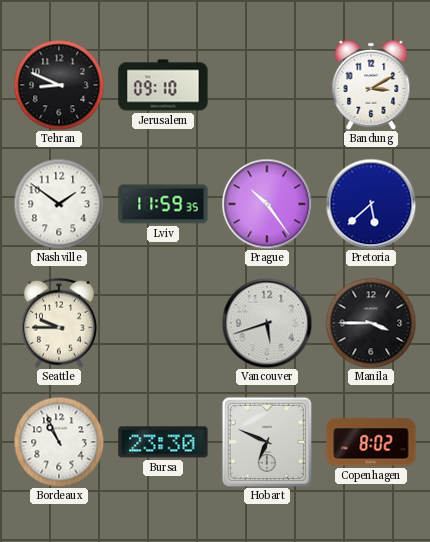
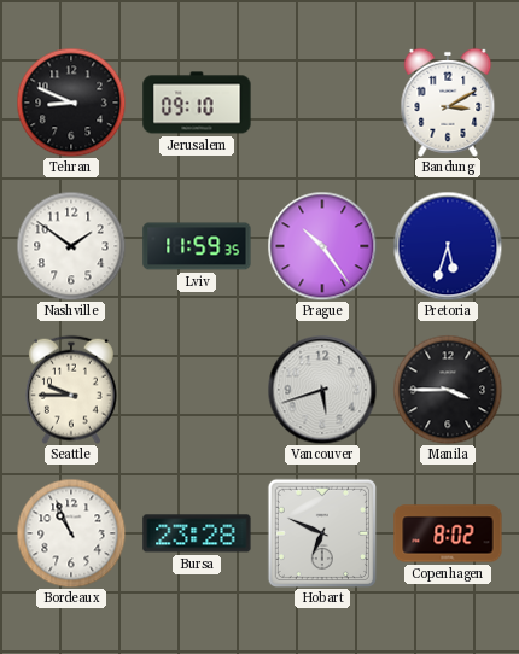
Pretoria: 5:38 -> 5:33
Bursa: 23:30 -> 23:28
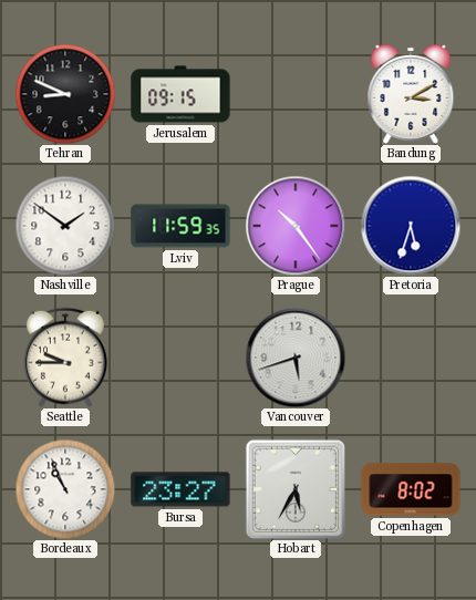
Jerusalem: 09:10 -> 09:15
Manila: 3:45 -> none
Bursa: 23:28 -> 23:27
Hobart: 6:49 -> 5:35
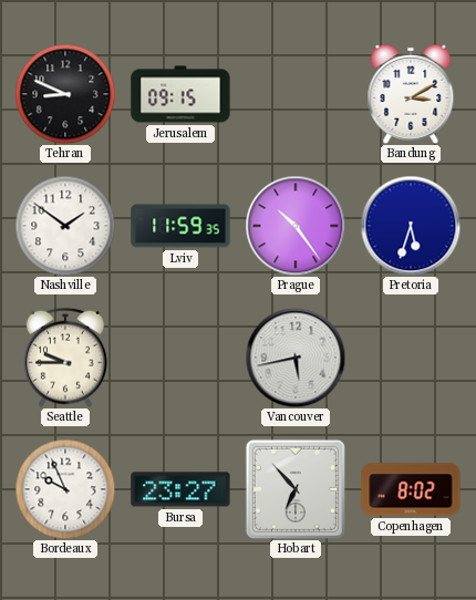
Vancouver: 5:42 -> 5:43
Bordeaux: 10:56 -> 9:56
Hobart: 5:35 -> 6:53
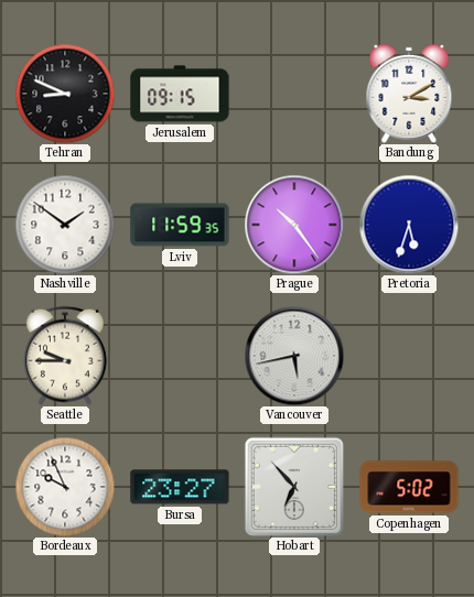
Copenhagen: 8:02 -> 5:02
